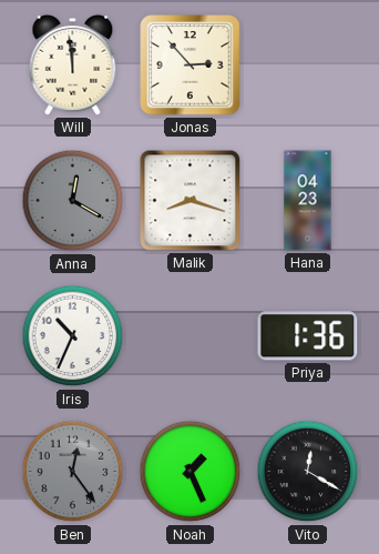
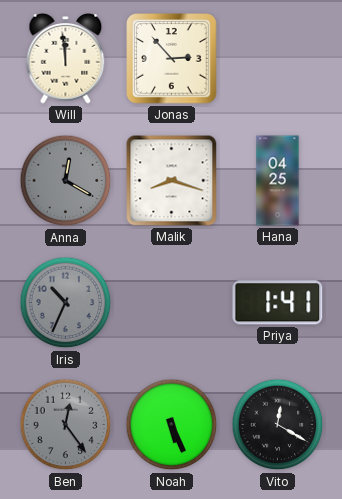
Hana: 04:23 -> 04:25
Iris dial: white -> grey
Priya: 1:36 -> 1:41
Noah: 1:26 -> 5:26
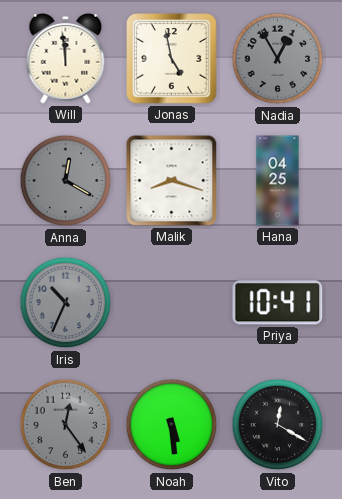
Jonas: 2:53 -> 4:58
Nadia: none -> 12:55
Priya: 1:41 -> 10:41
Noah: 5:26 -> 5:29
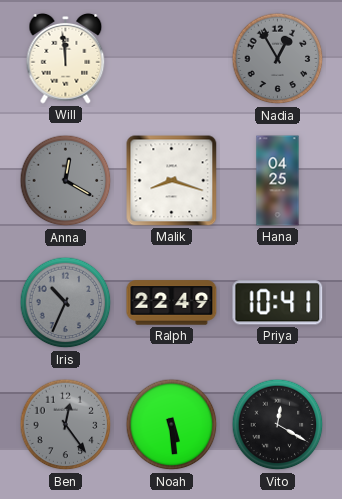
Jonas: 4:58 -> none
Ralph: none -> 22:49
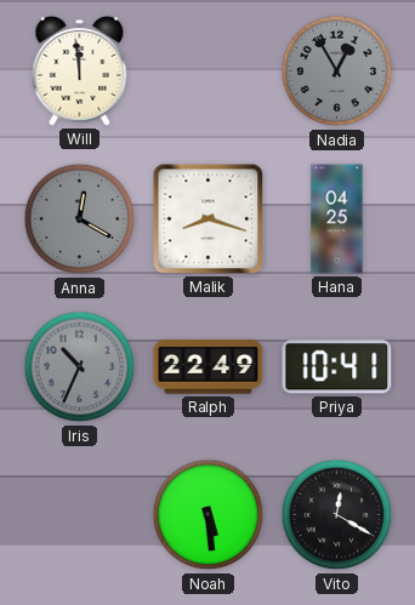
Ben: 12:24 -> none
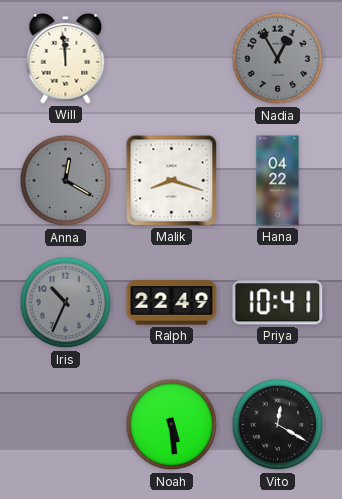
Hana: 04:25 -> 04:22
